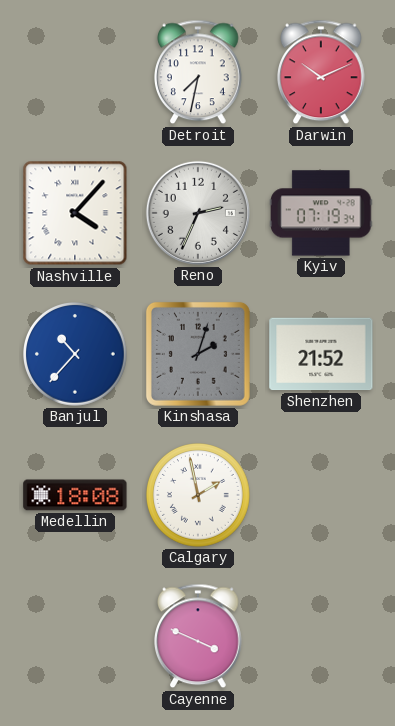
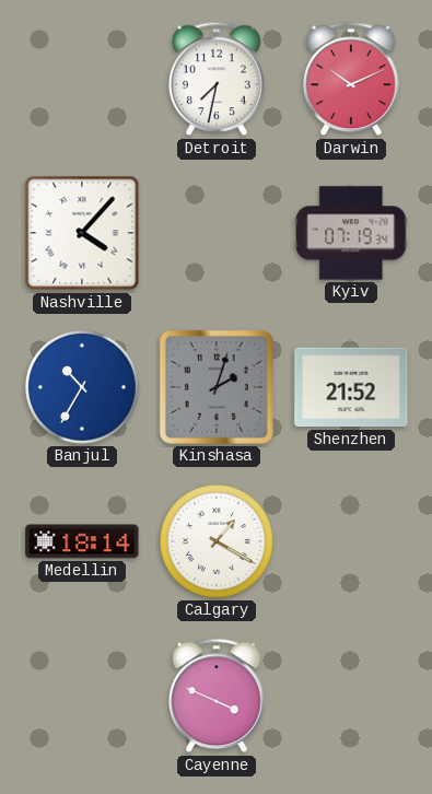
Reno: 2:34 -> none
Banjul: 10:37 -> 10:35
Medellin: 18:08 -> 18:14
Calgary: 1:58 -> 1:20
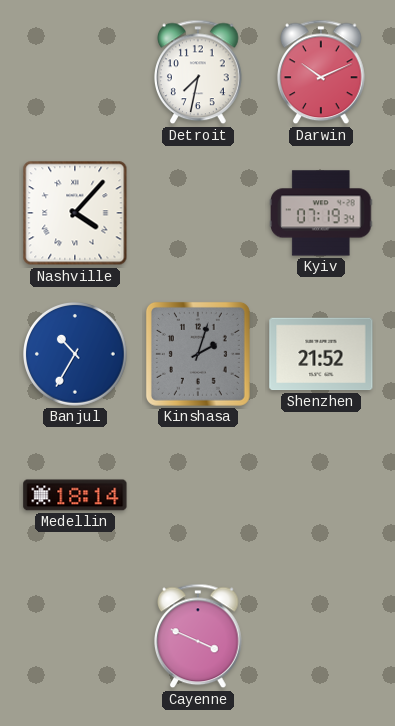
Calgary: 1:20 -> none
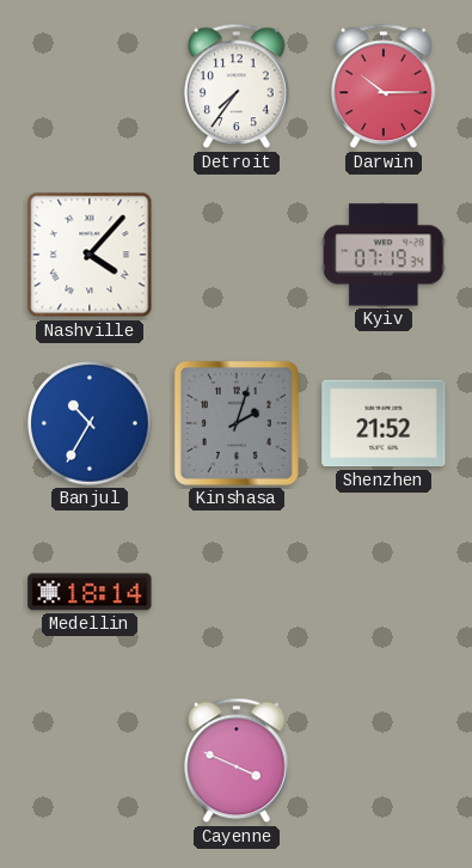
Detroit: 7:32 -> 7:36
Darwin: 10:11 -> 10:15
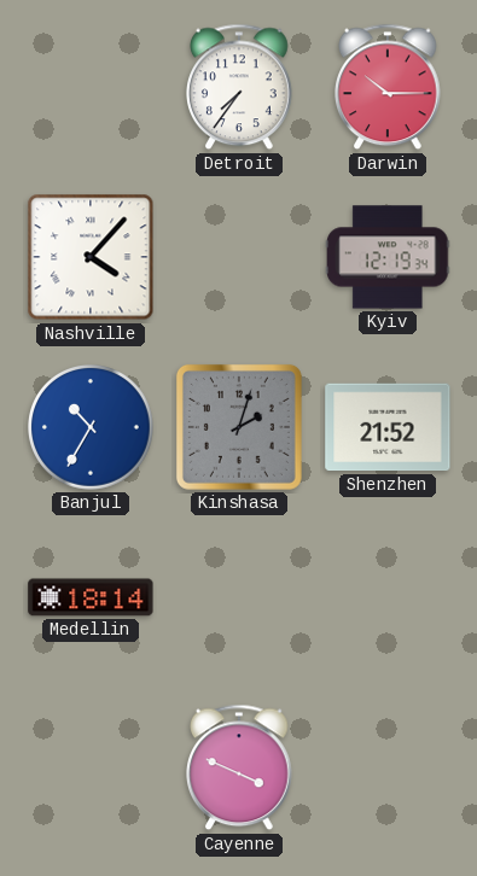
Kyiv: 07:19 -> 12:19
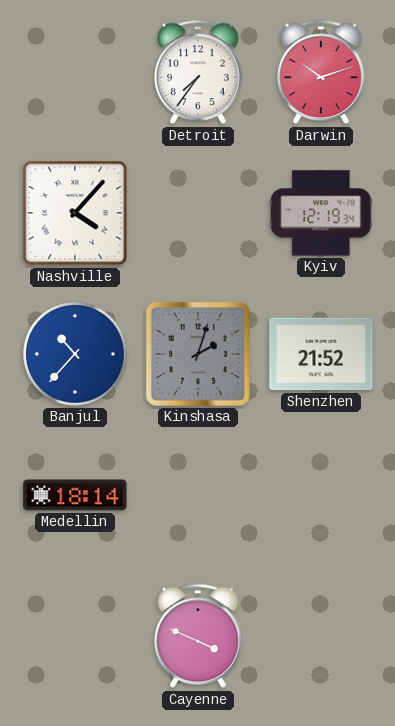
Darwin: 10:15 -> 10:12
Banjul: 10:35 -> 10:37
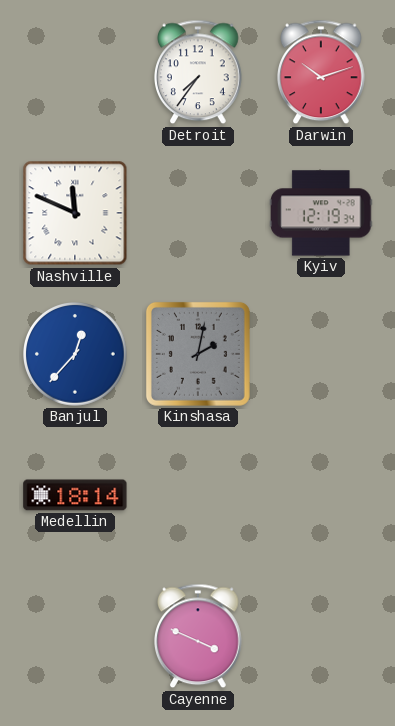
Nashville: 4:07 -> 11:49
Banjul: 10:37 -> 12:37
Kinshasa: 2:03 -> 2:02
Shenzhen: 21:52 -> none
